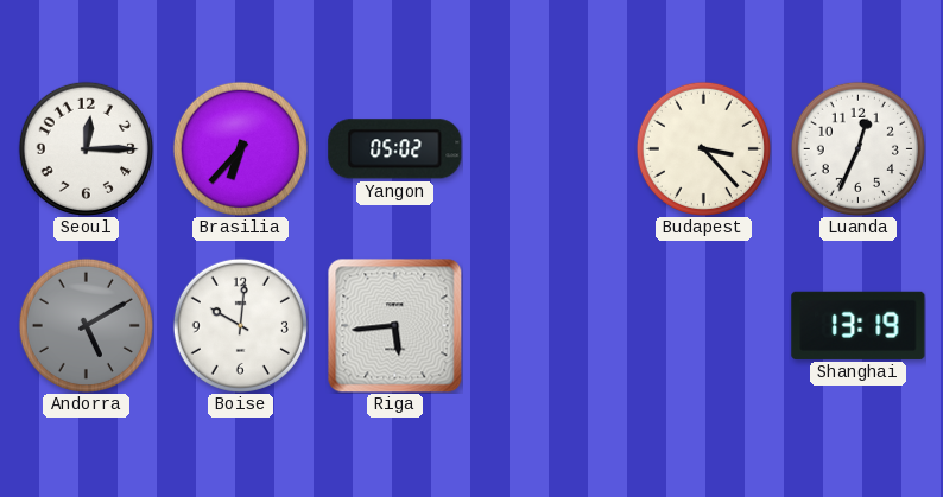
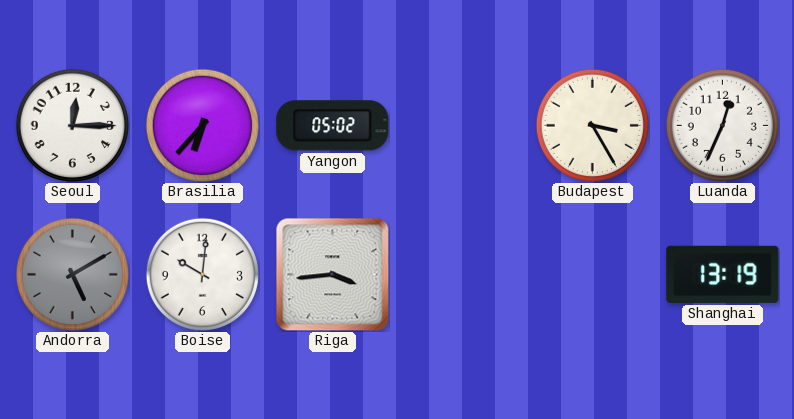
Budapest: 3:23 -> 3:25
Riga: 5:44 -> 3:44
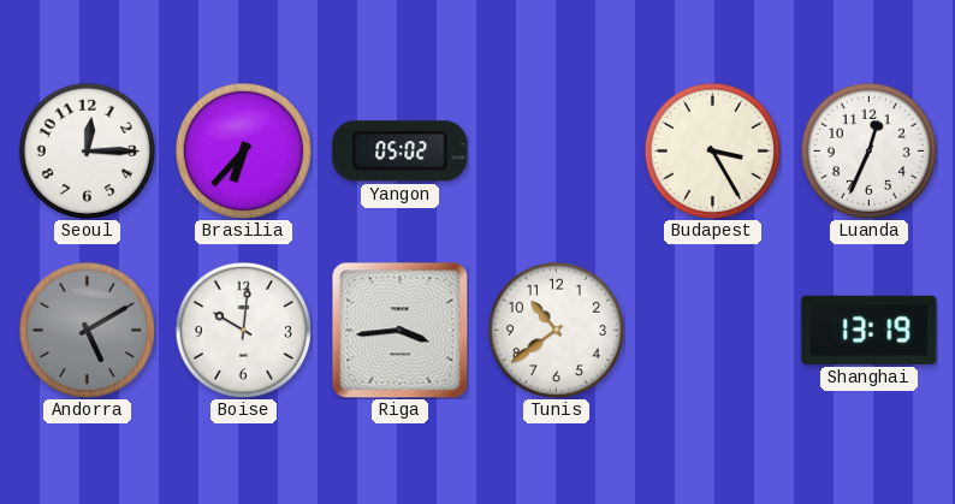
Tunis: none -> 10:39
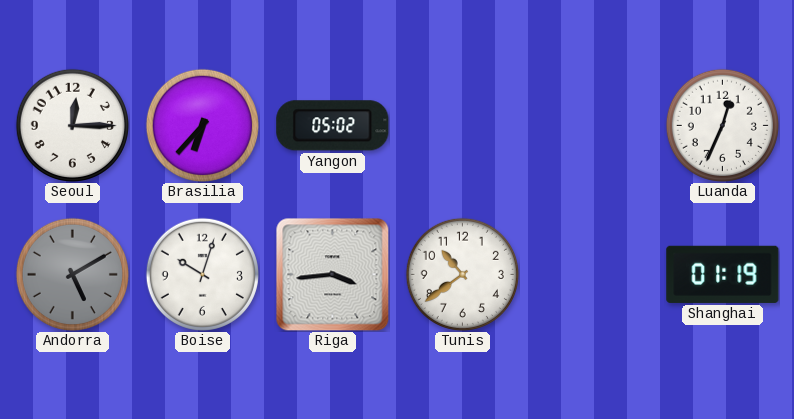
Budapest: 3:25 -> none
Boise: 10:01 -> 10:03
Shanghai: 13:19 -> 01:19
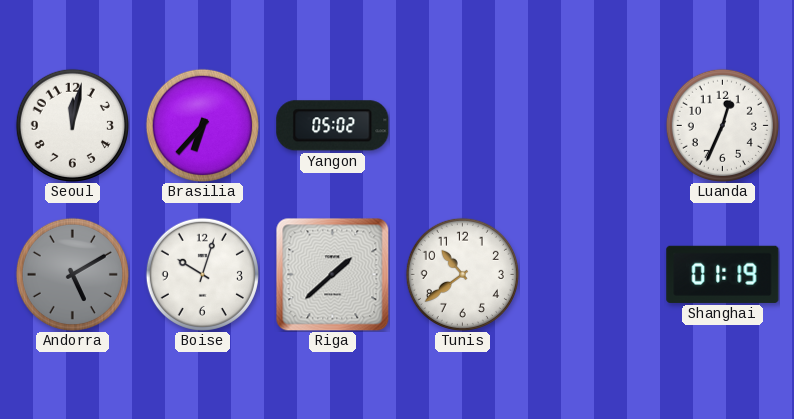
Seoul: 12:15 -> 12:02
Riga: 3:44 -> 1:38
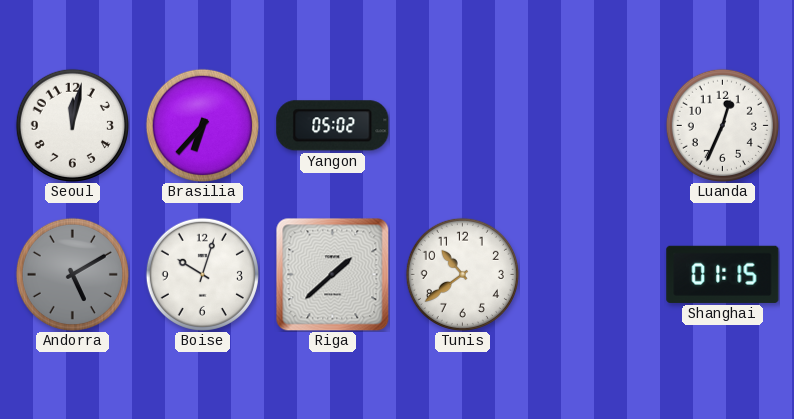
Shanghai: 01:19 -> 01:15
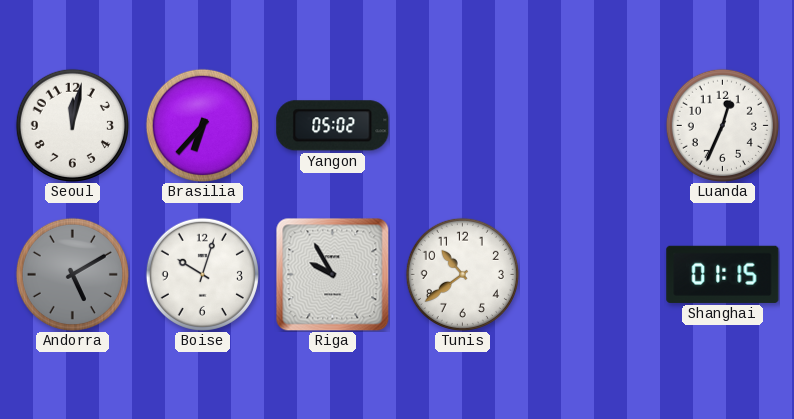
Riga: 1:38 -> 9:55
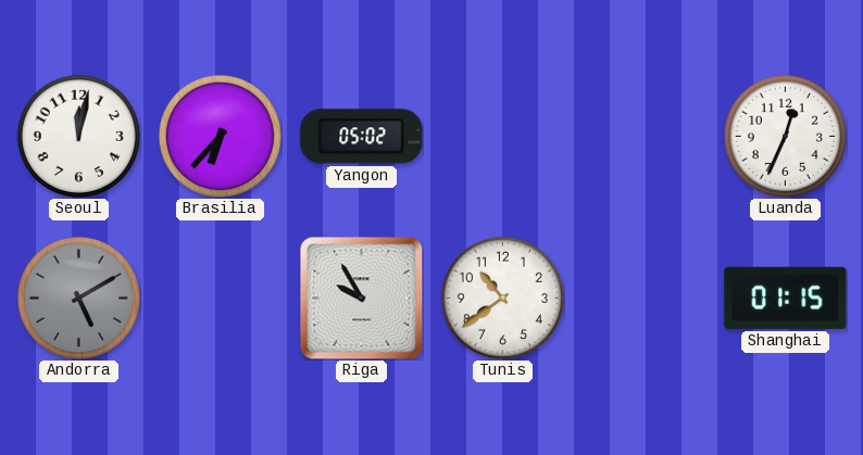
Boise: 10:03 -> none
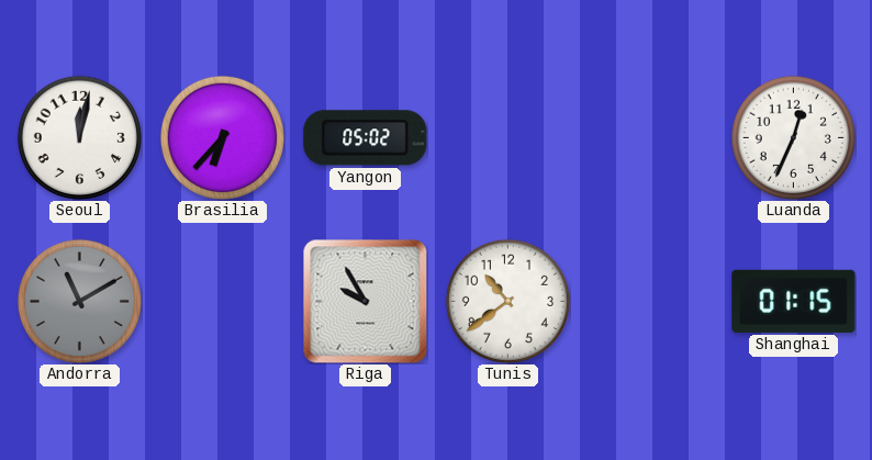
Andorra: 5:10 -> 11:10
